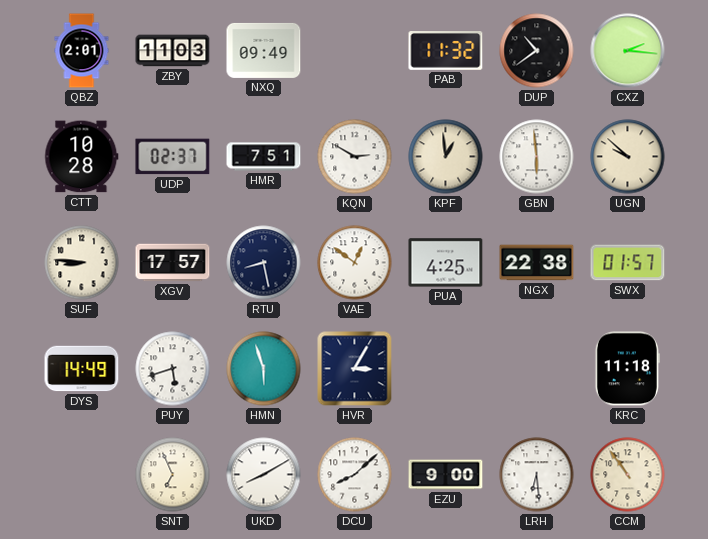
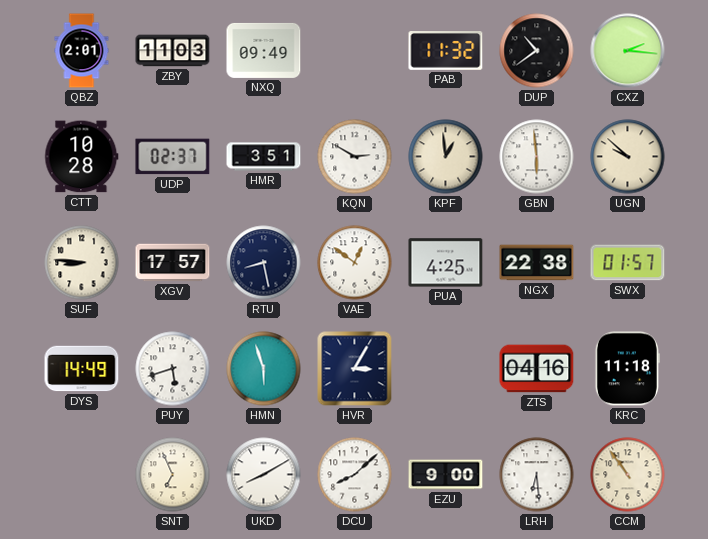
HMR: 7:51 -> 3:51
ZTS: none -> 04:16
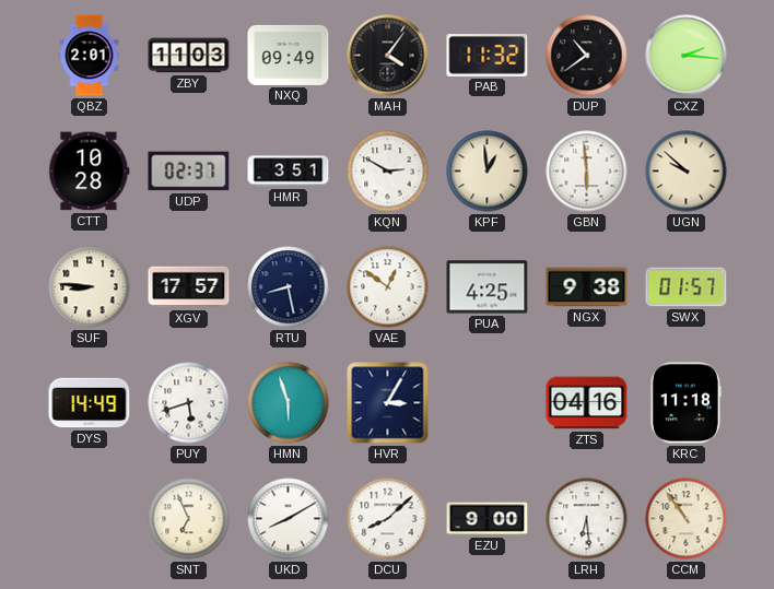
MAH: none -> 4:06
NGX: 22:38 -> 9:38
